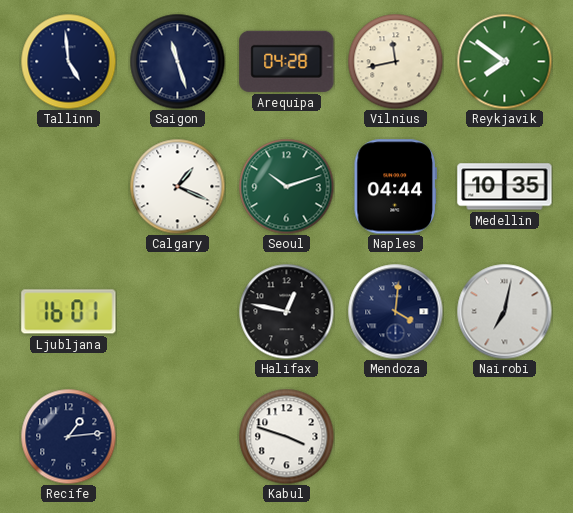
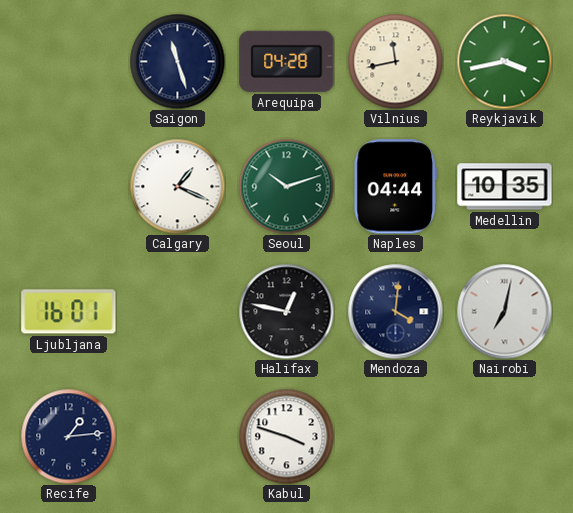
Tallinn: 4:59 -> none
Reykjavik: 7:51 -> 3:43
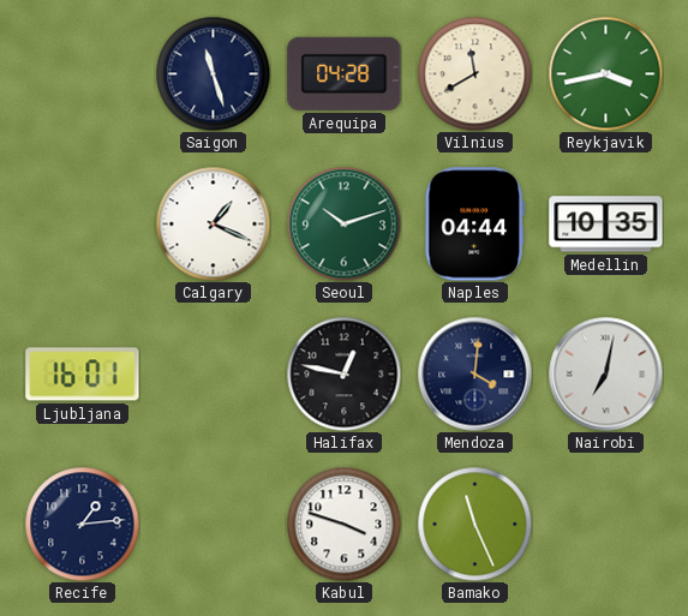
Vilnius: 11:43 -> 11:40
Bamako: none -> 11:26
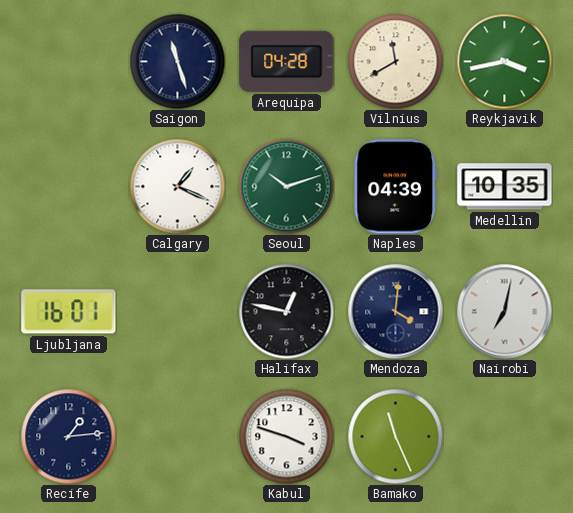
Naples: 04:44 -> 04:39
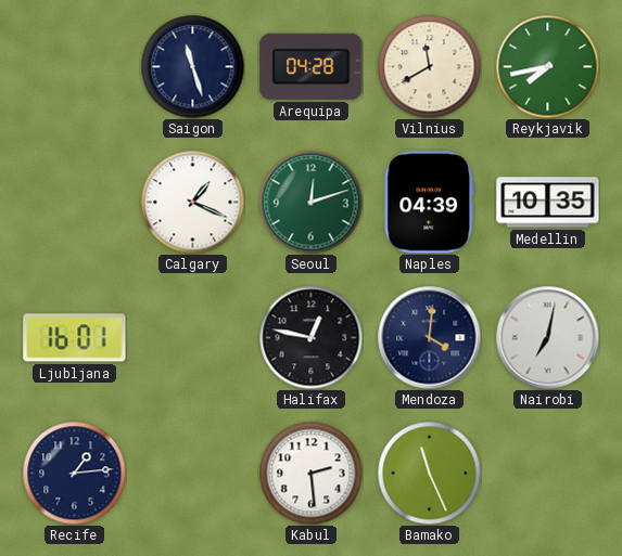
Reykjavik: 3:43 -> 7:43
Seoul: 10:12 -> 12:12
Kabul: 3:48 -> 2:29
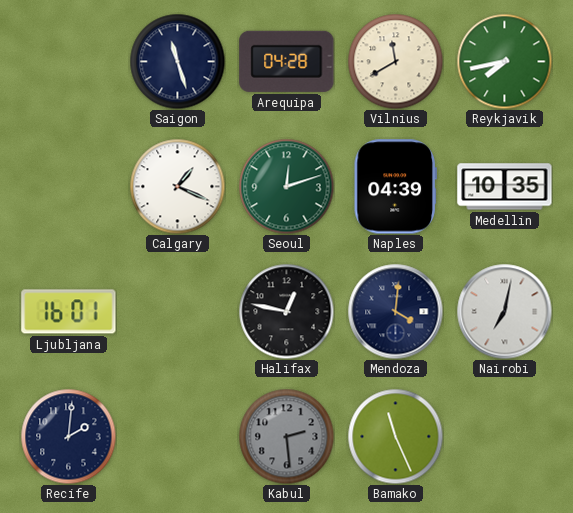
Recife: 1:14 -> 2:01
Kabul dial: white -> grey
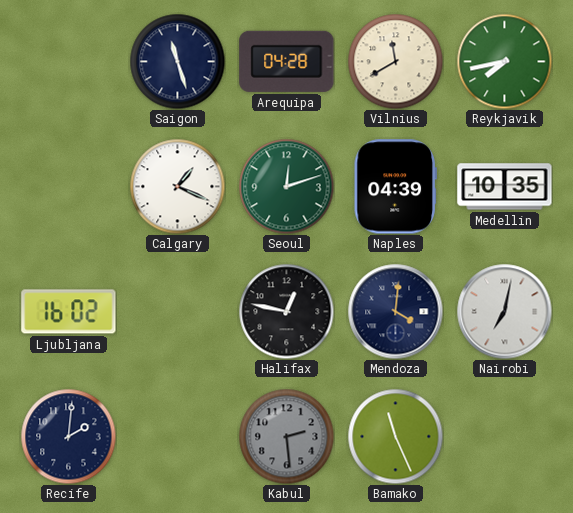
Ljubljana: 16:01 -> 16:02
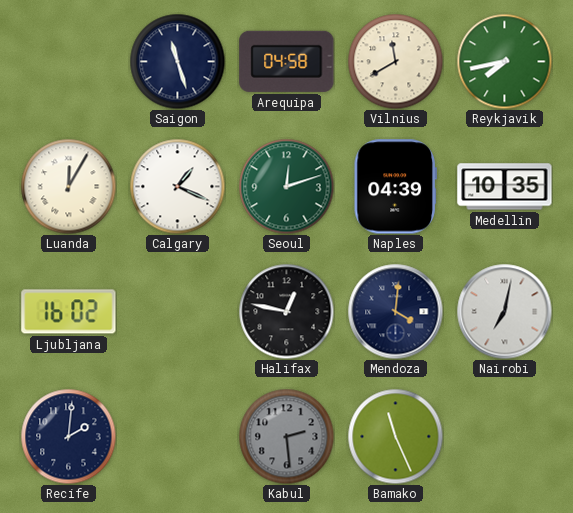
Arequipa: 04:28 -> 04:58
Luanda: none -> 12:05
